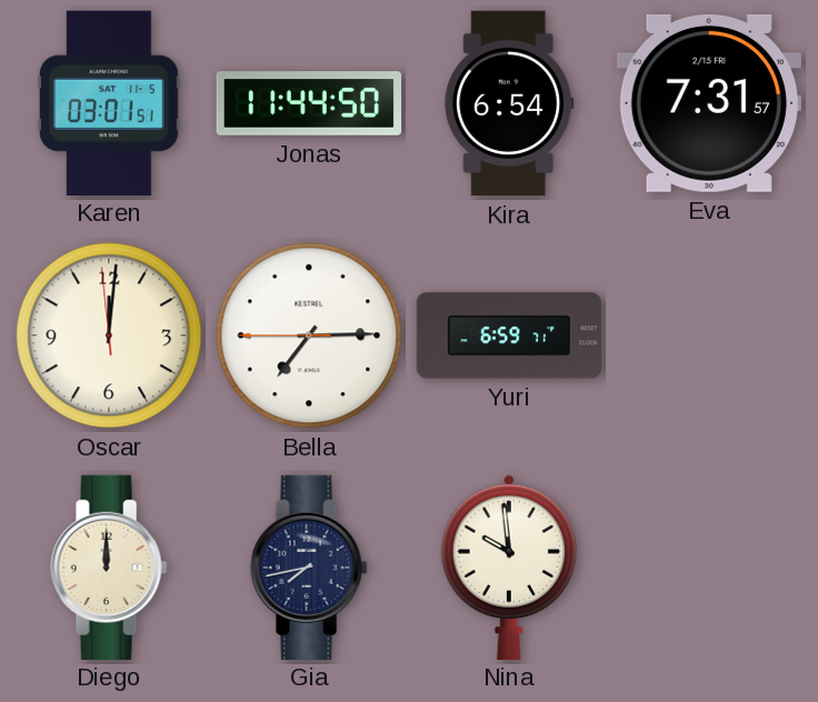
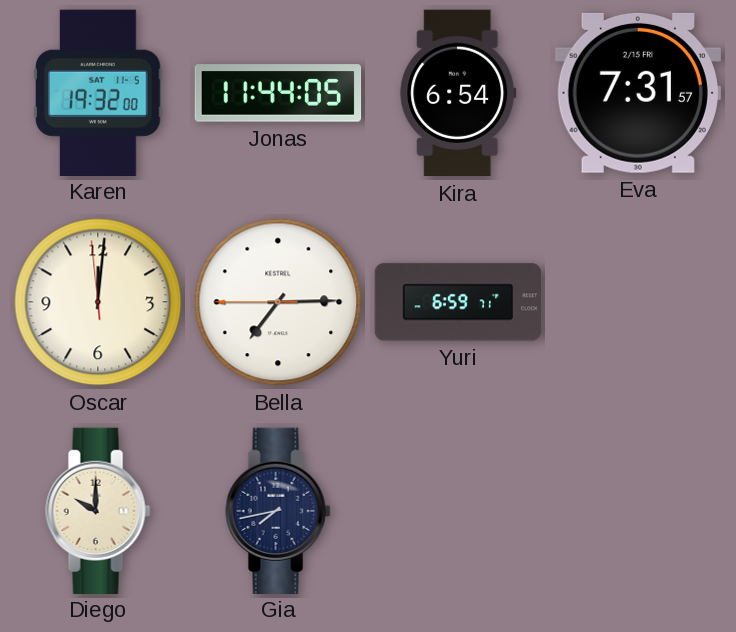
Karen: 03:01 -> 19:32
Jonas: 11:44:50 -> 11:44:05
Diego: 12:00 -> 10:00
Nina: 9:59 -> none
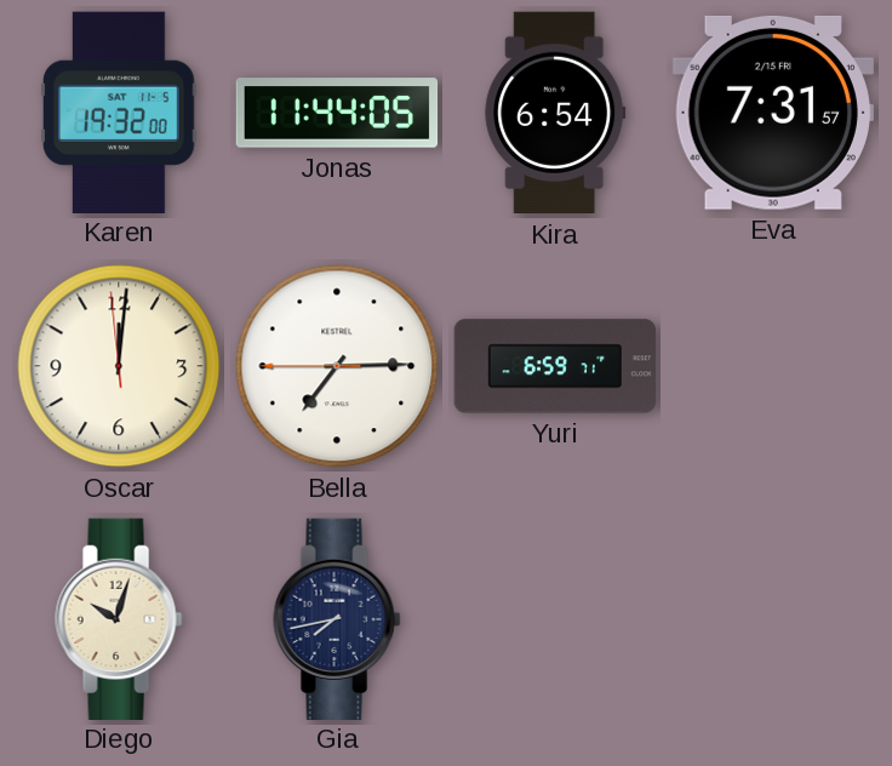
Diego: 10:00 -> 10:03
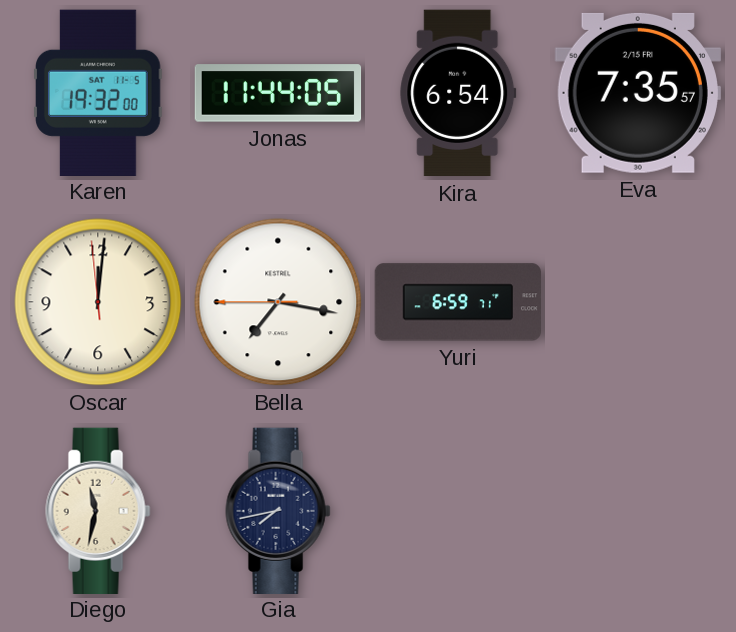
Eva: 7:31 -> 7:35
Bella: 7:14 -> 7:16
Diego: 10:03 -> 11:32
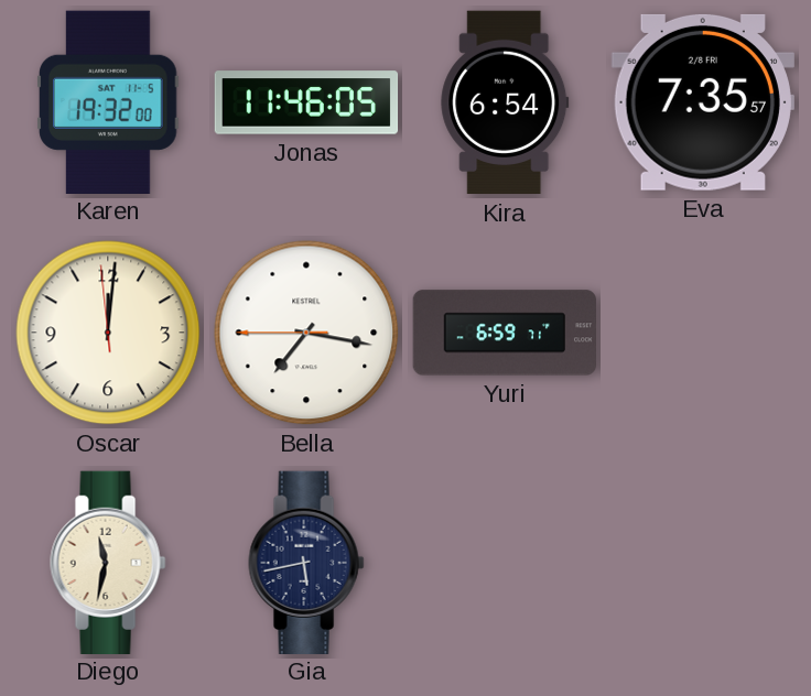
Jonas: 11:44 -> 11:46
Eva date: 2/15 FRI -> 2/8 FRI
Gia: 7:43 -> 5:43
